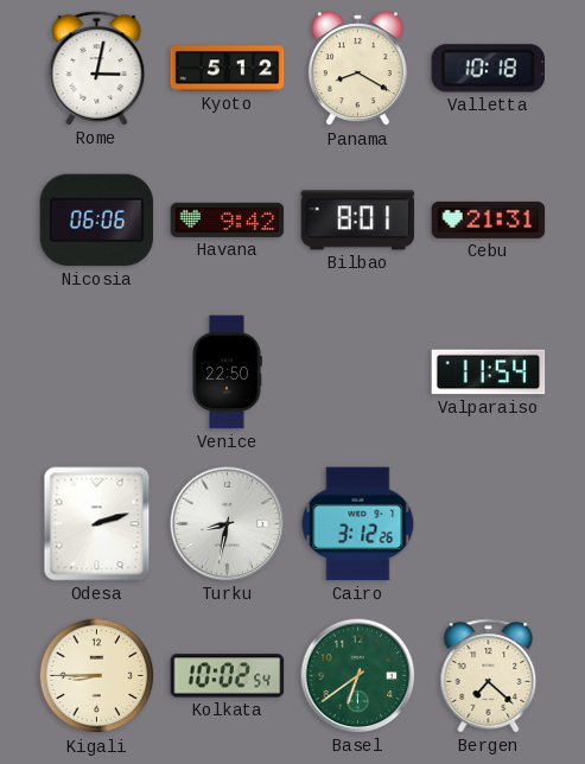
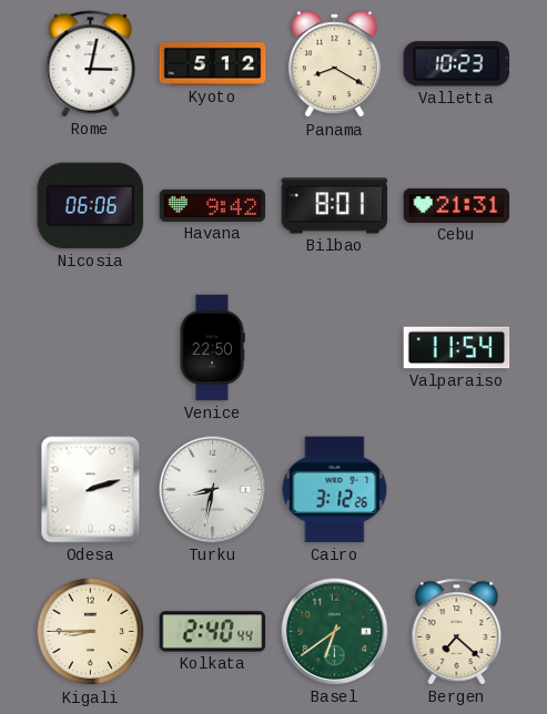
Valletta: 10:18 -> 10:23
Kolkata: 10:02 -> 2:40
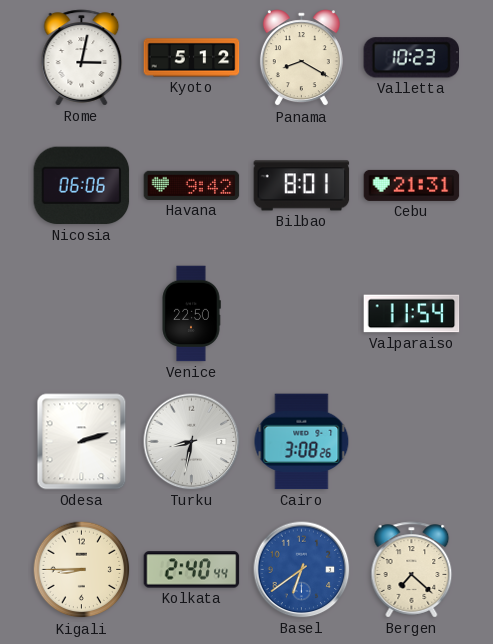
Cairo: 3:12 -> 3:08
Basel dial: green -> blue
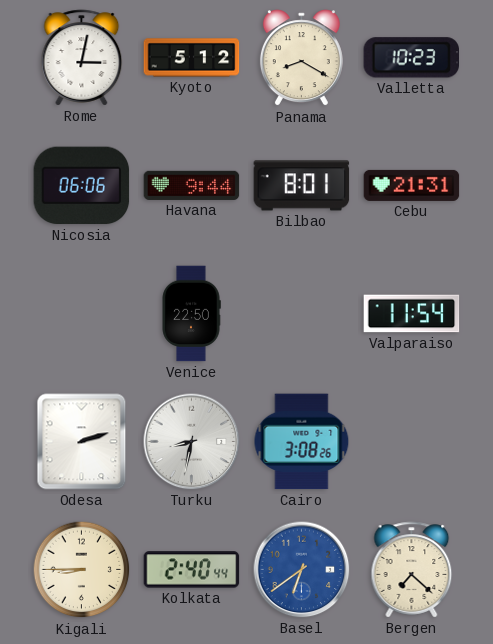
Havana: 9:42 -> 9:44
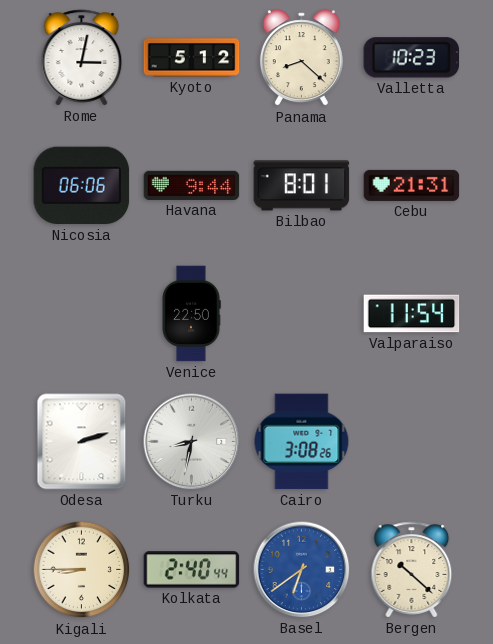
Panama: 8:20 -> 8:22
Bergen: 7:22 -> 10:22
